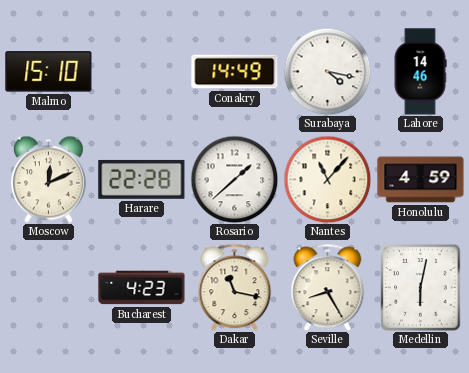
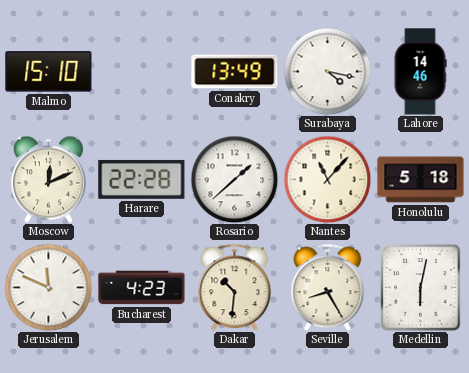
Conakry: 14:49 -> 13:49
Honolulu: 4:59 -> 5:18
Jerusalem: none -> 11:49
Dakar: 11:17 -> 10:31
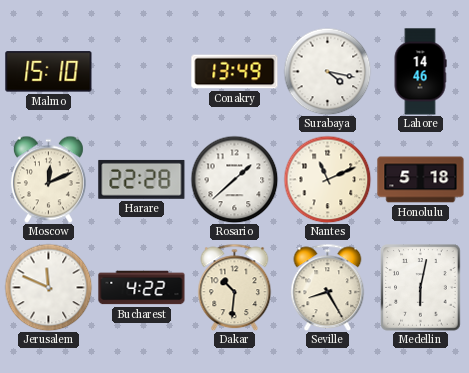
Nantes: 11:07 -> 11:11
Bucharest: 4:23 -> 4:22
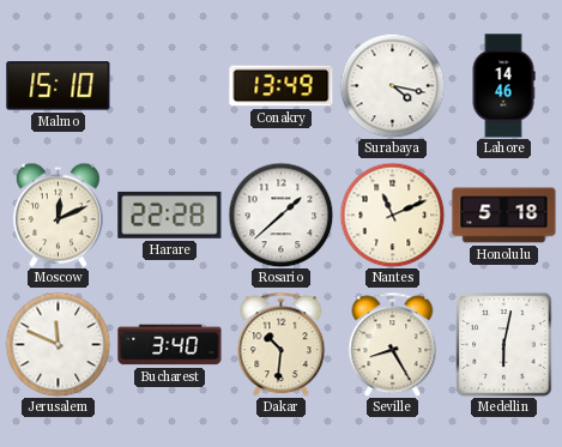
Bucharest: 4:22 -> 3:40
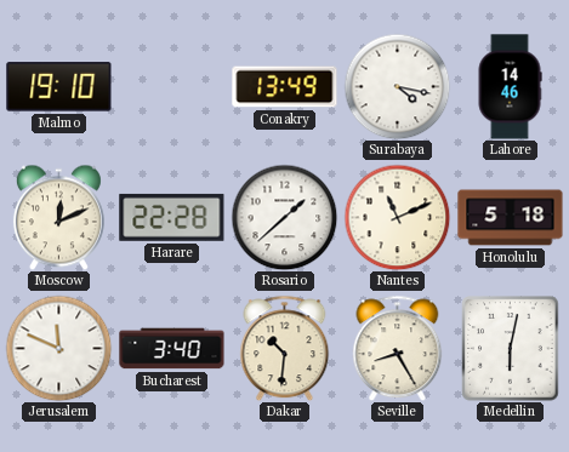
Malmo: 15:10 -> 19:10
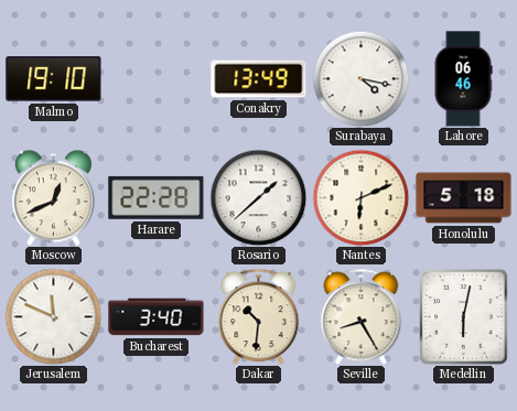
Lahore: 14:46 -> 06:46
Moscow: 12:11 -> 12:41
Nantes: 11:11 -> 6:11
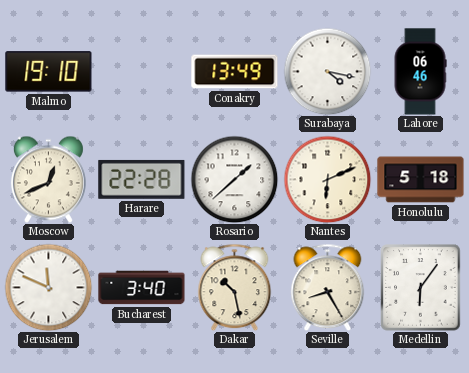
Dakar: 10:31 -> 10:28
Medellin: 6:02 -> 6:06
